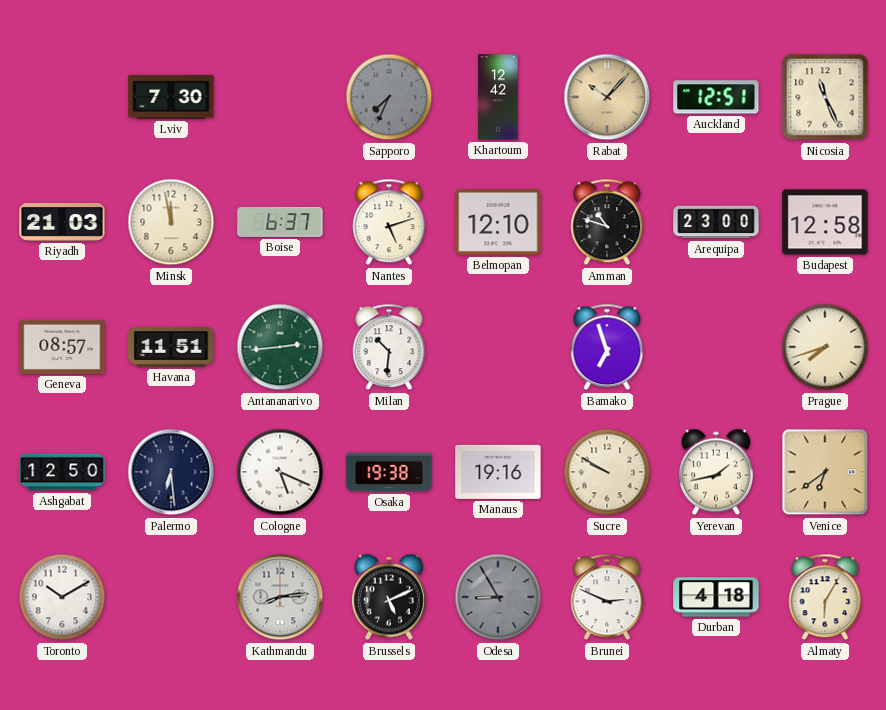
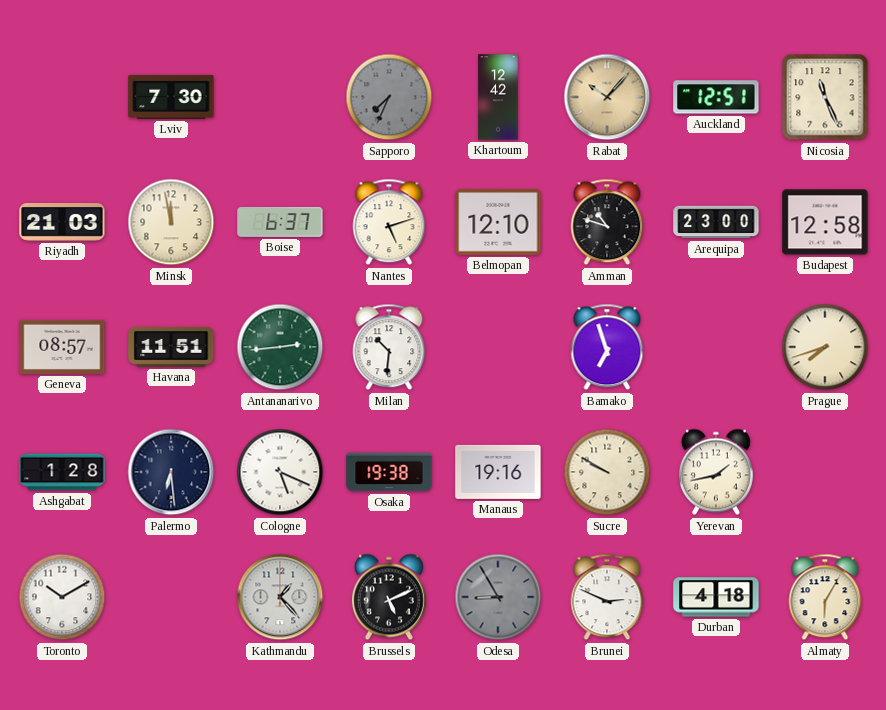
Ashgabat: 12:50 -> 1:28
Venice: 6:39 -> none
Kathmandu: 8:14 -> 1:23
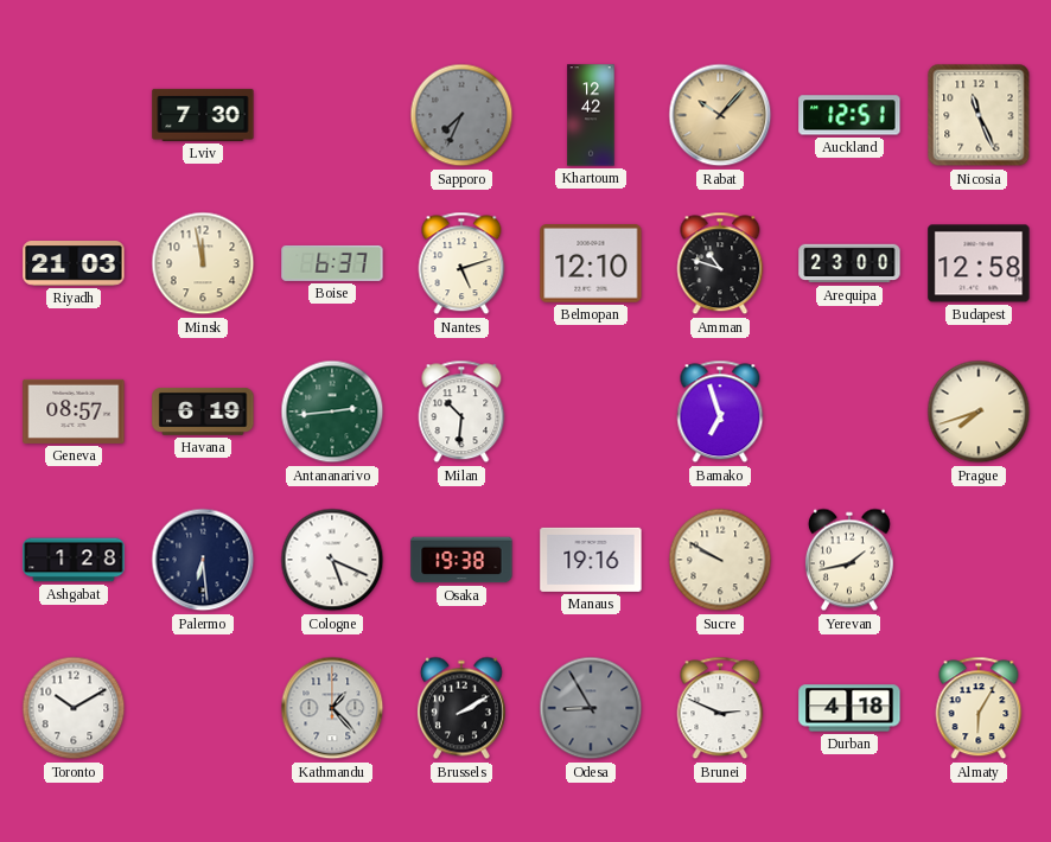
Havana: 11:51 -> 6:19
Brussels: 5:11 -> 2:10
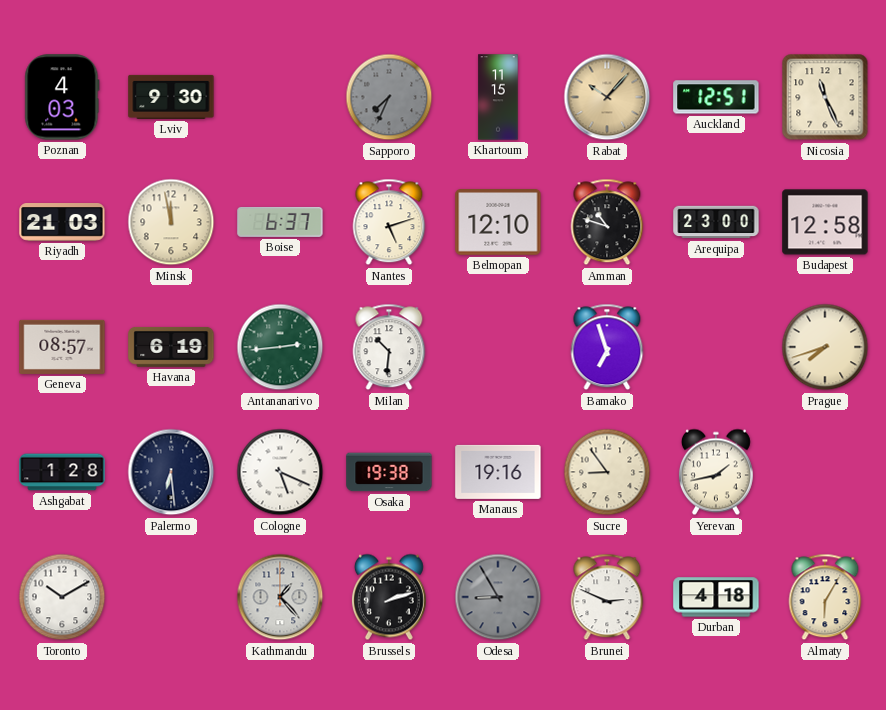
Poznan: none -> 4:03
Lviv: 7:30 -> 9:30
Khartoum: 12:42 -> 11:15
Sucre: 9:50 -> 8:54
Brussels: 2:10 -> 2:12
